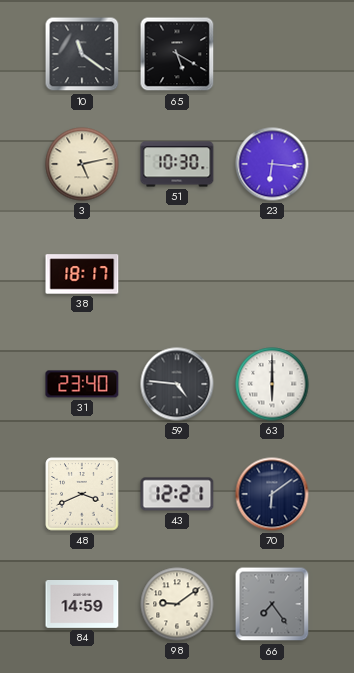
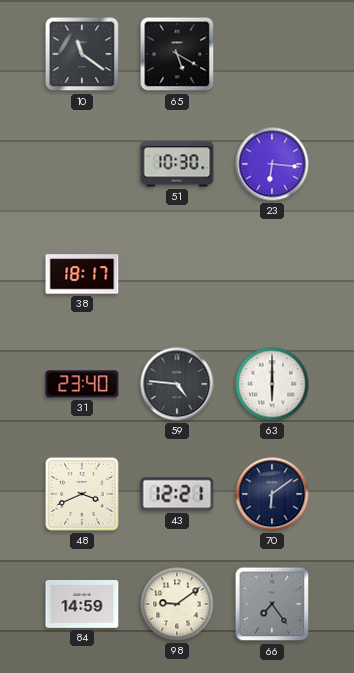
3: 5:13 -> none
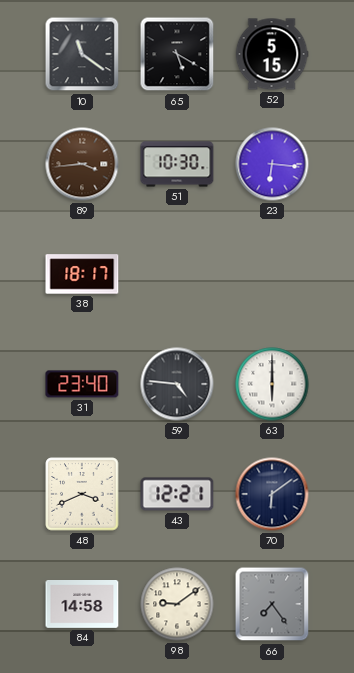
52: none -> 5:15
89: none -> 3:44
84: 14:59 -> 14:58
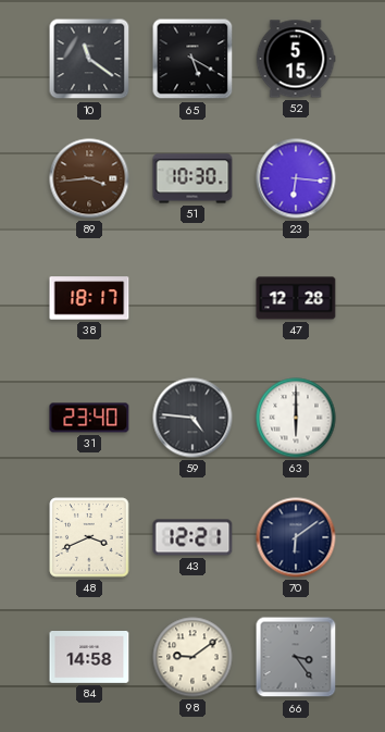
47: none -> 12:28
66: 7:24 -> 3:24
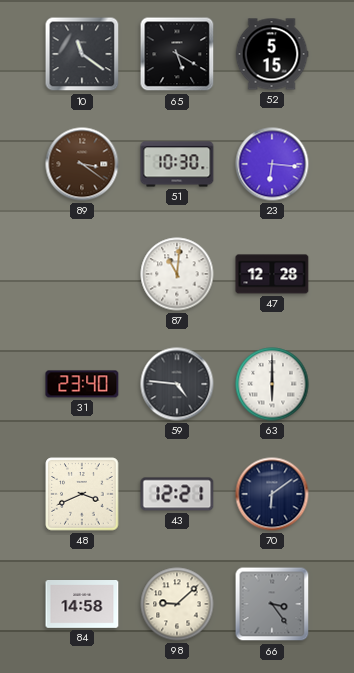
89: 3:44 -> 3:21
38: 18:17 -> none
87: none -> 11:01
98: 9:09 -> 9:08
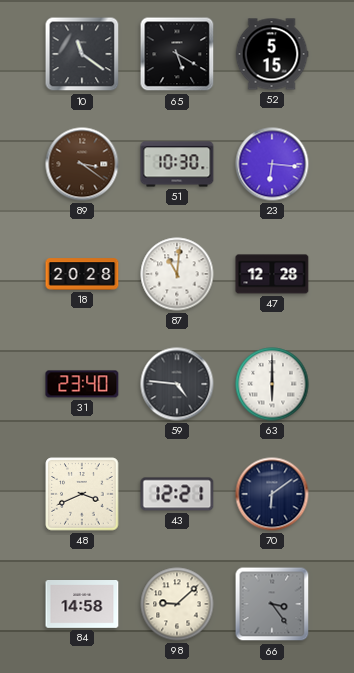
18: none -> 20:28
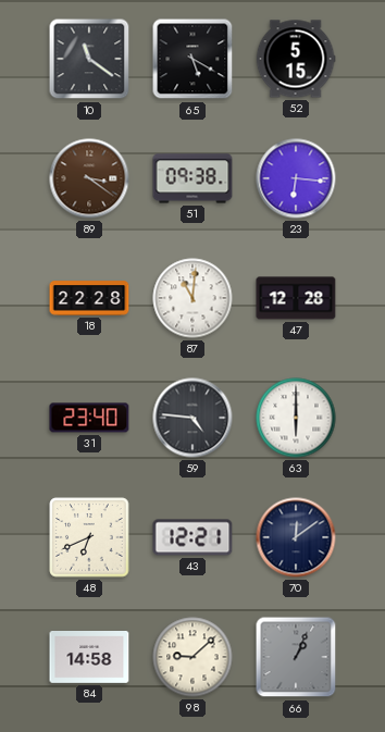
51: 10:30 -> 09:38
18: 20:28 -> 22:28
48: 3:41 -> 6:41
70: 6:09 -> 12:09
66: 3:24 -> 1:04
